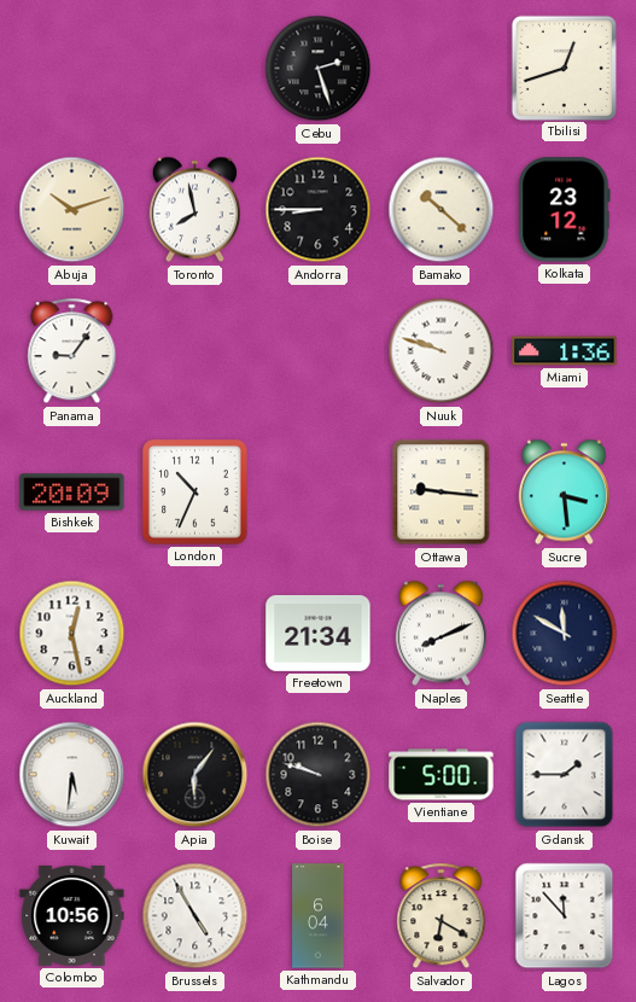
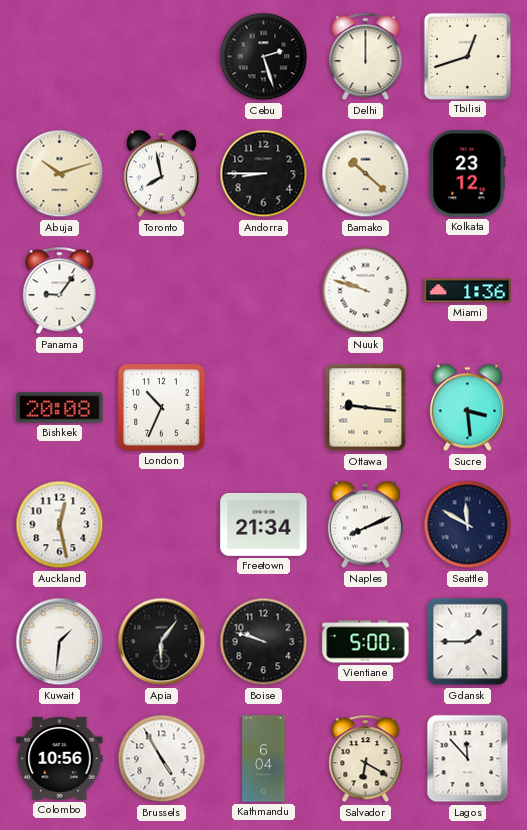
Delhi: none -> 12:00
Bishkek: 20:09 -> 20:08
Kuwait: 5:31 -> 1:31
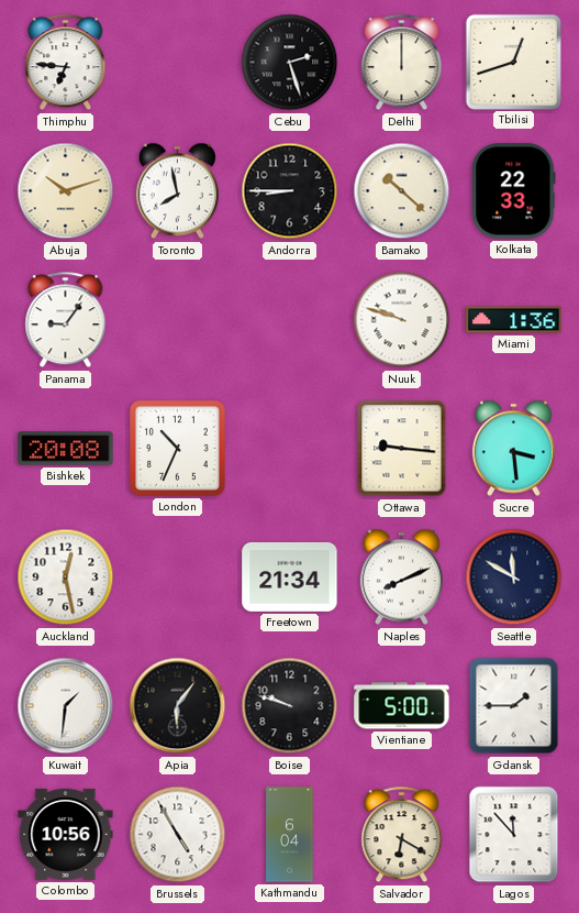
Thimphu: none -> 6:46
Kolkata: 23:12 -> 22:33
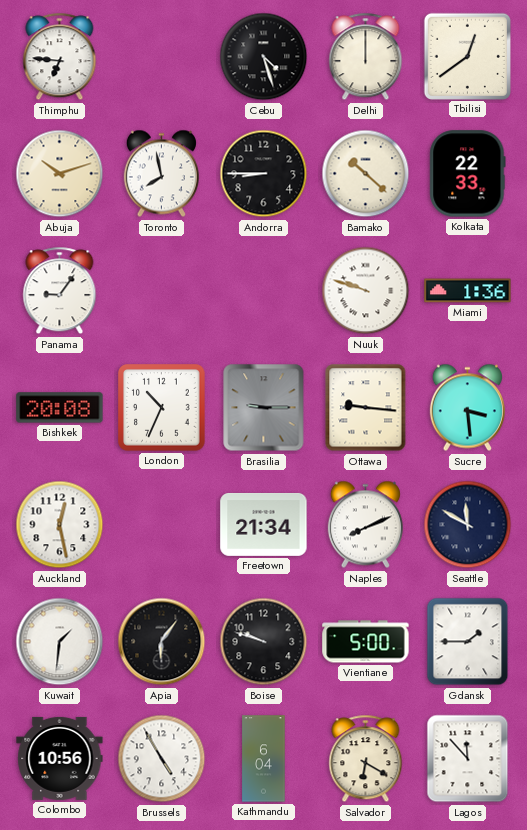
Cebu: 2:27 -> 4:27
Tbilisi: 12:42 -> 12:39
Brasilia: none -> 9:15
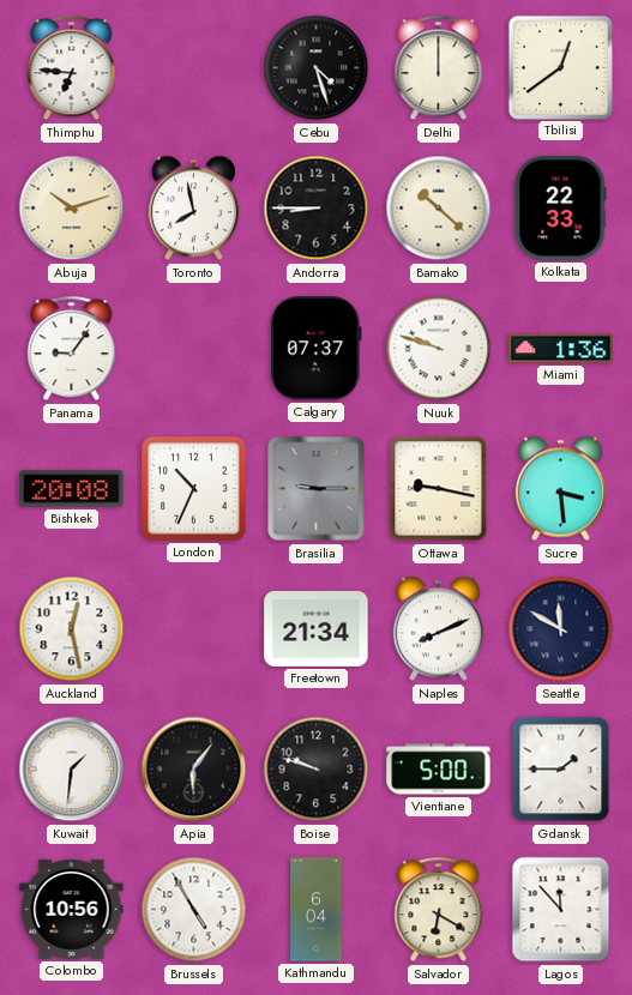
Calgary: none -> 07:37
Ottawa: 9:16 -> 9:17
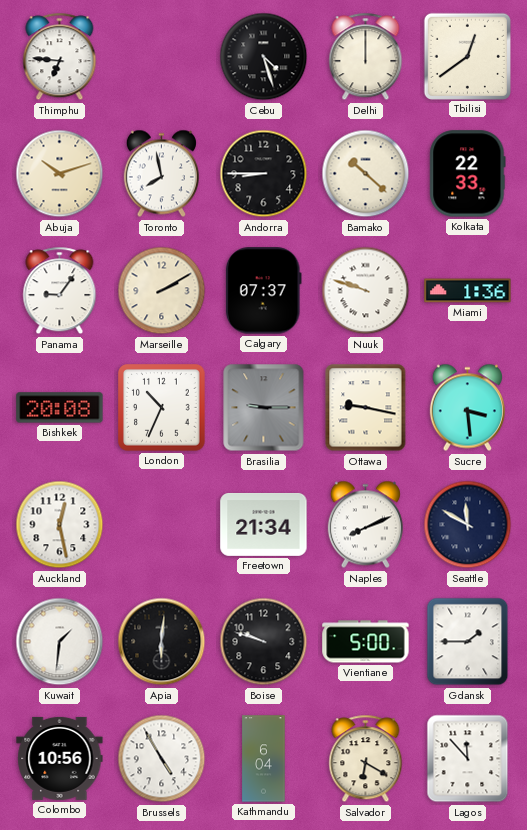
Marseille: none -> 2:10
Apia: 6:06 -> 6:01
